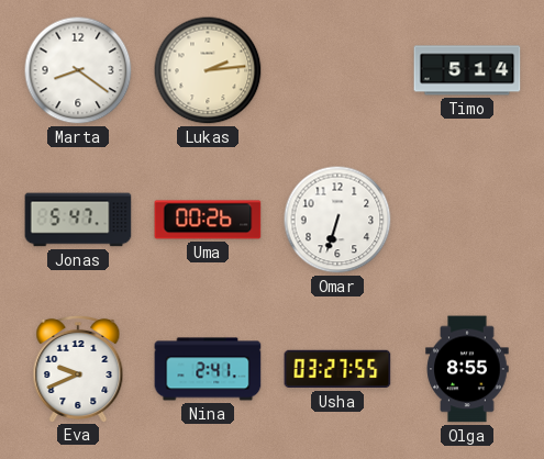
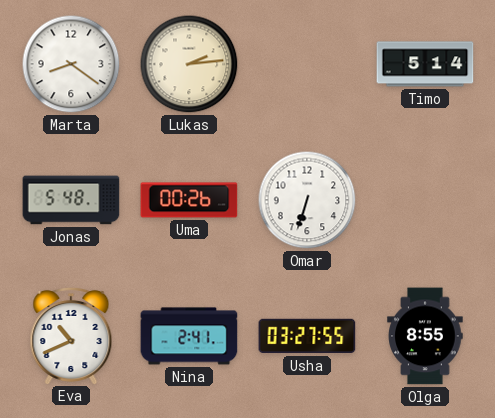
Jonas: 5:47 -> 5:48
Eva: 9:41 -> 10:41
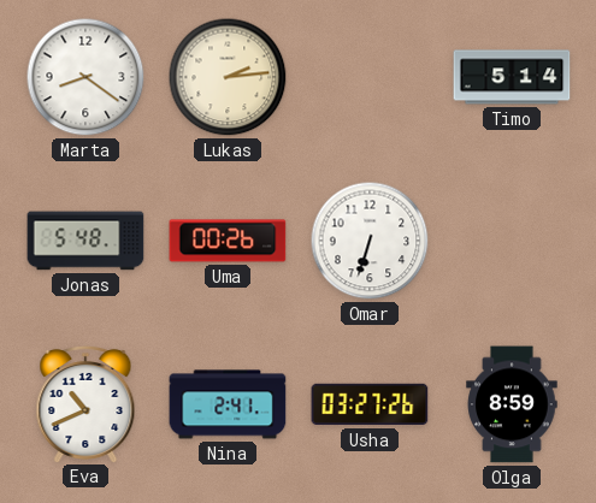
Usha: 03:27:55 -> 03:27:26
Olga: 8:55 -> 8:59
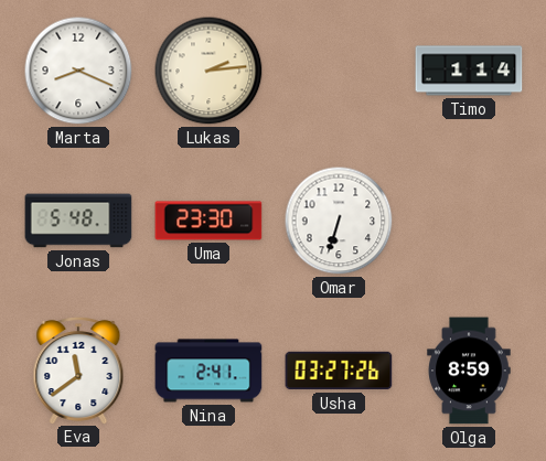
Marta: 8:21 -> 8:19
Timo: 5:14 -> 1:14
Uma: 00:26 -> 23:30
Eva: 10:41 -> 11:39
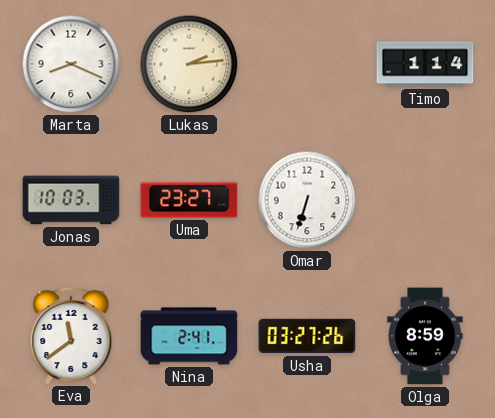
Jonas: 5:48 -> 10:03
Uma: 23:30 -> 23:27
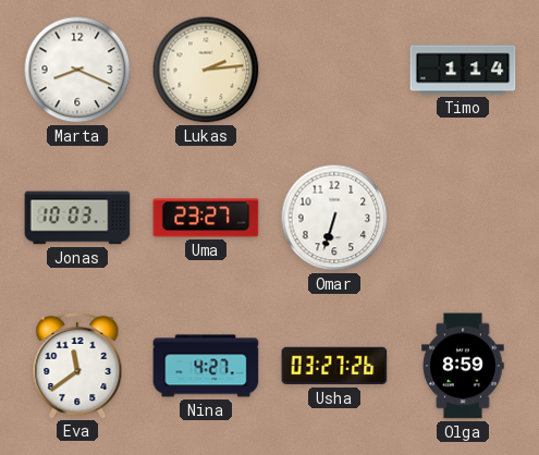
Nina: 2:41 -> 4:27
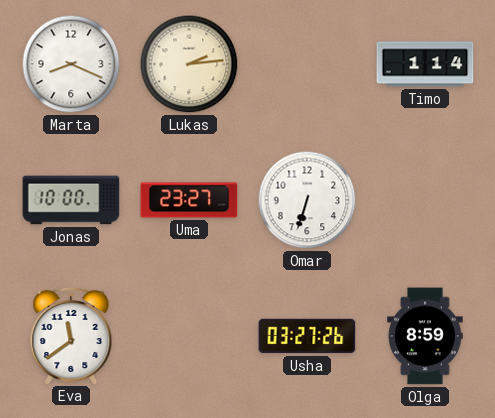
Jonas: 10:03 -> 10:00
Nina: 4:27 -> none
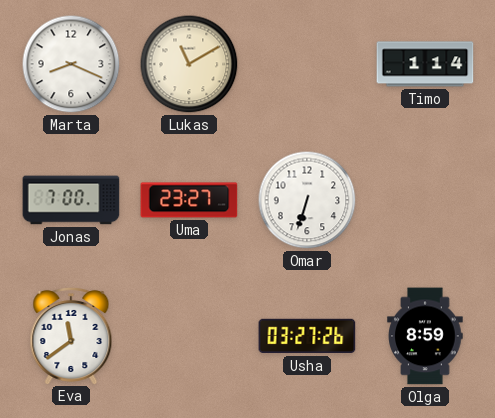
Lukas: 2:14 -> 11:10
Jonas: 10:00 -> 7:00
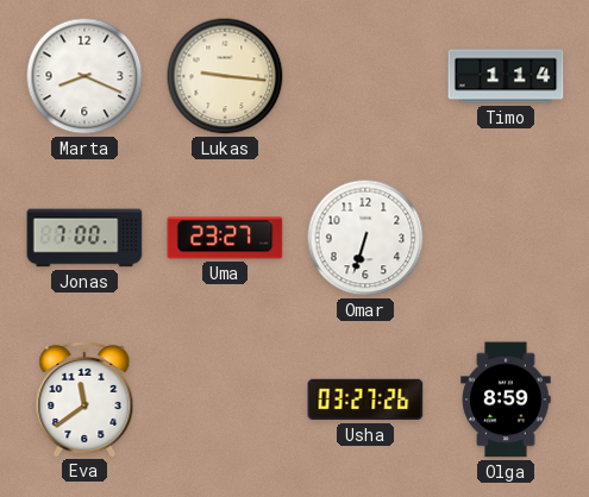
Lukas: 11:10 -> 9:16
